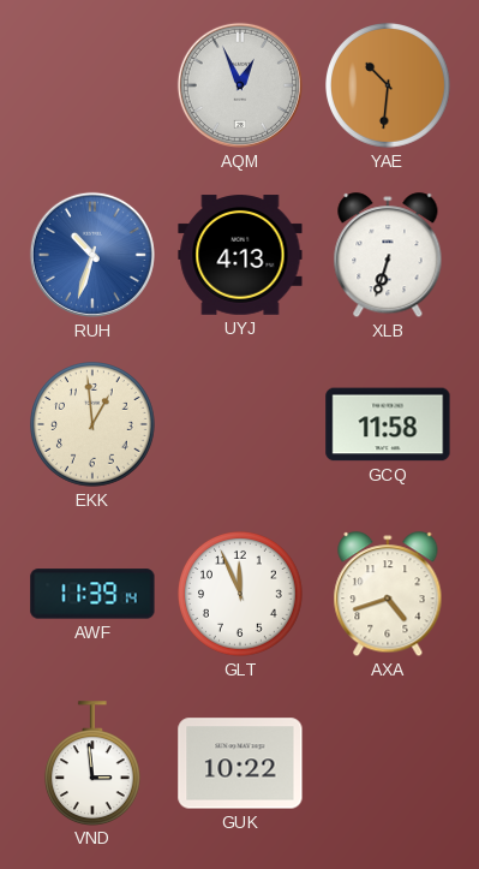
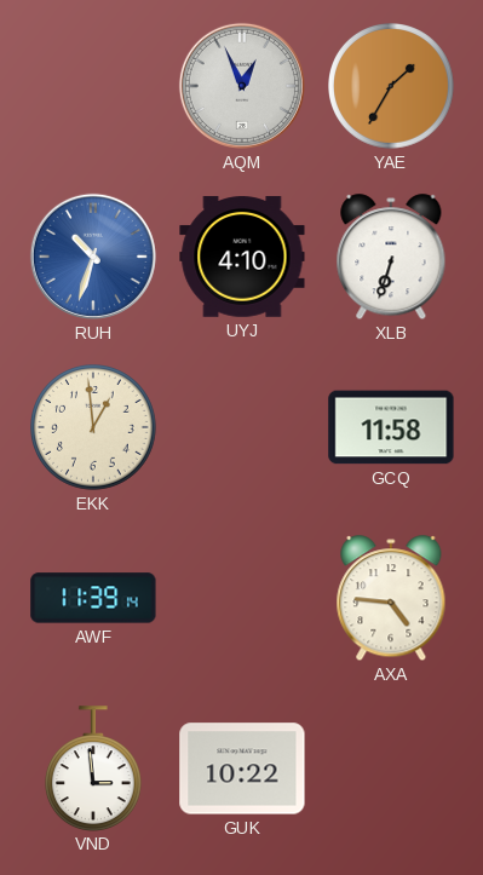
YAE: 10:31 -> 1:35
UYJ: 4:13 -> 4:10
GLT: 11:56 -> none
AXA: 4:42 -> 4:46
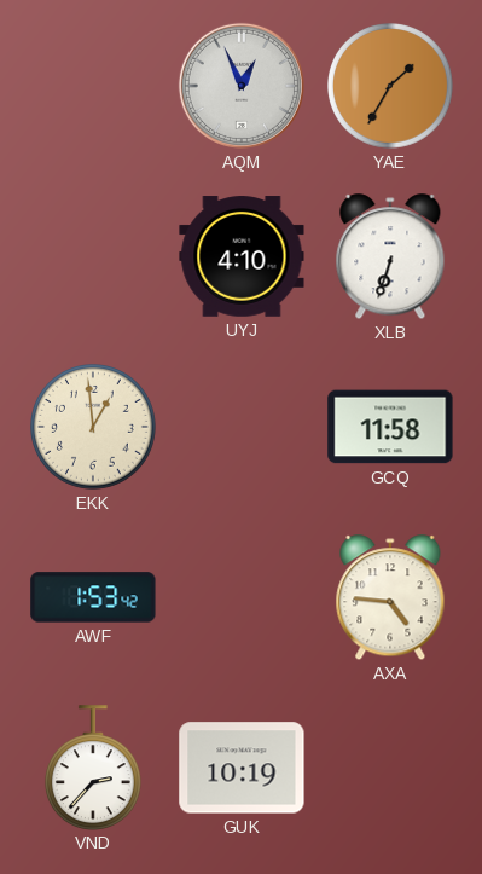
RUH: 10:33 -> none
AWF: 11:39 -> 1:53
VND: 2:59 -> 2:37
GUK: 10:22 -> 10:19
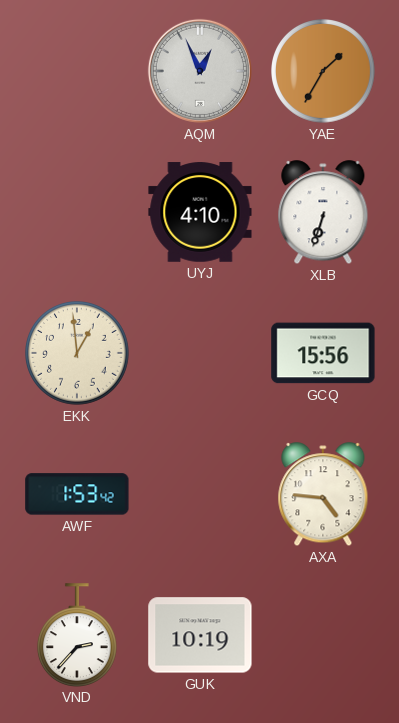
GCQ: 11:58 -> 15:56
